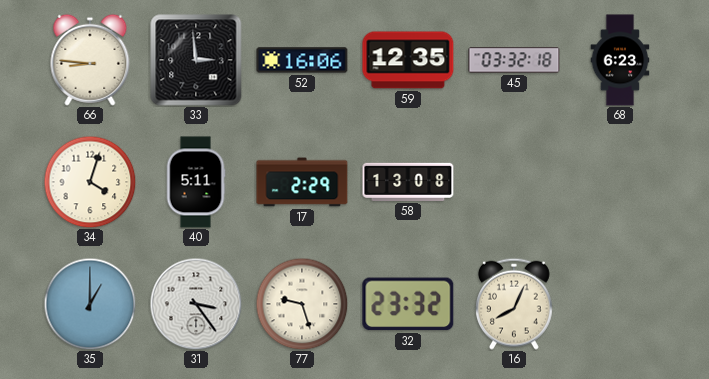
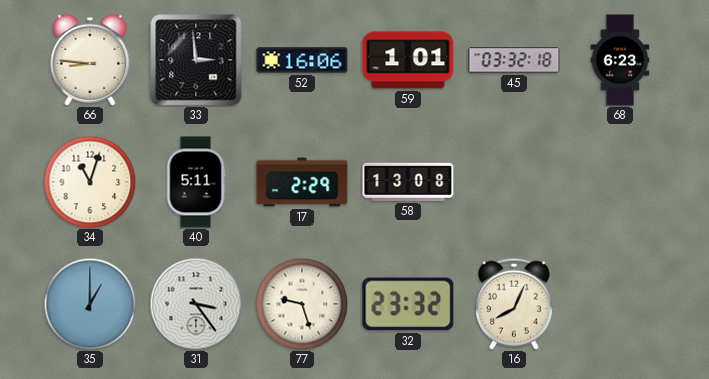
59: 12:35 -> 1:01
34: 4:03 -> 11:03
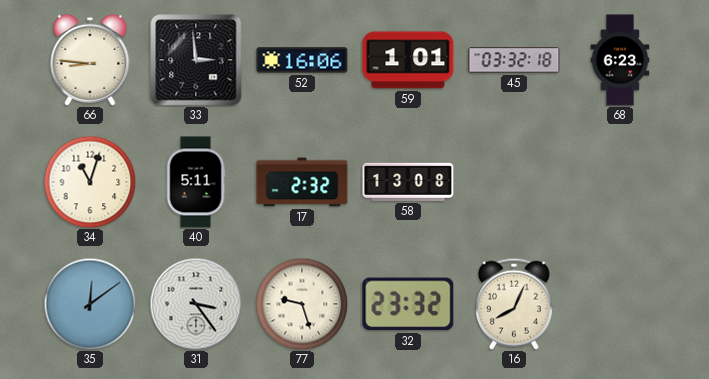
17: 2:29 -> 2:32
35: 1:00 -> 12:09
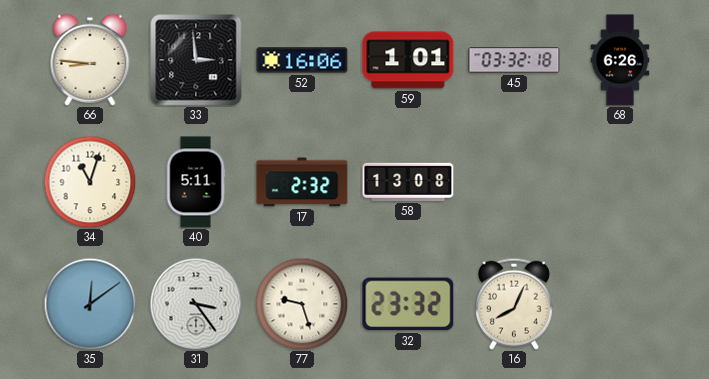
68: 6:23 -> 6:26
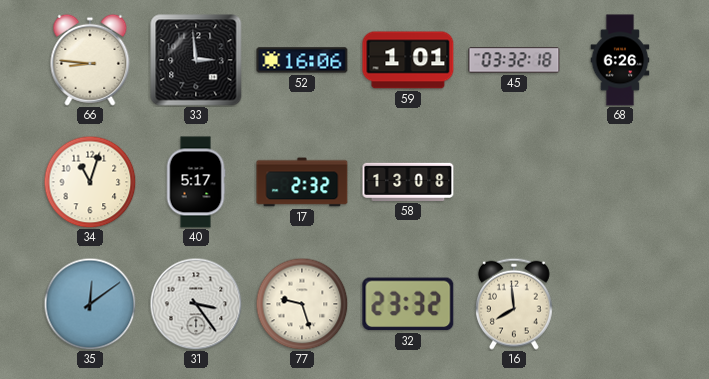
40: 5:11 -> 5:17
16: 8:04 -> 7:59
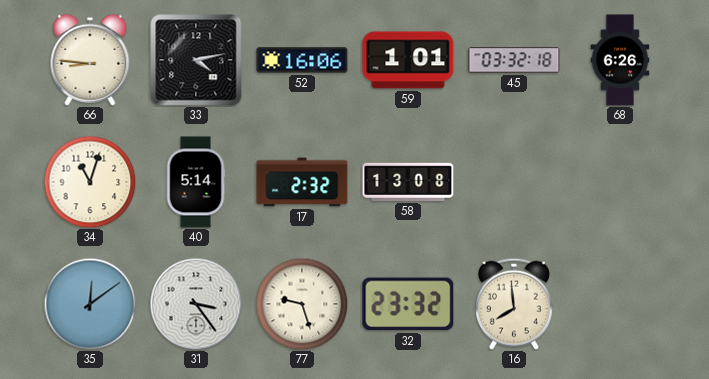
33: 2:59 -> 4:13
40: 5:17 -> 5:14
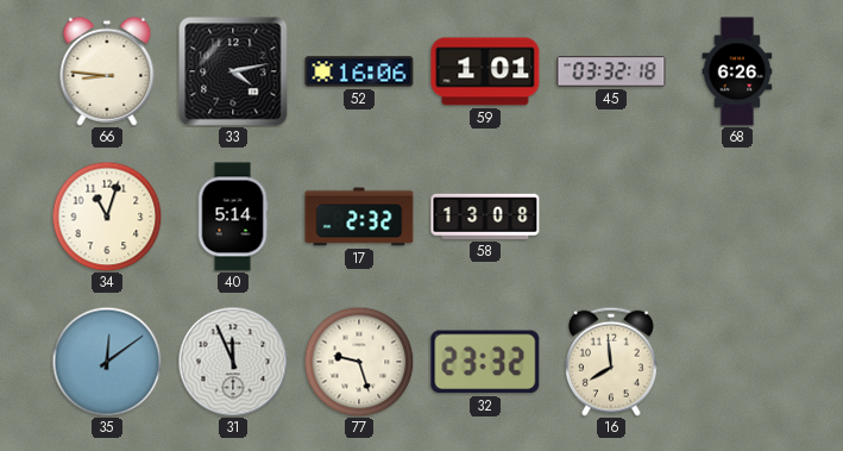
31: 3:24 -> 11:56
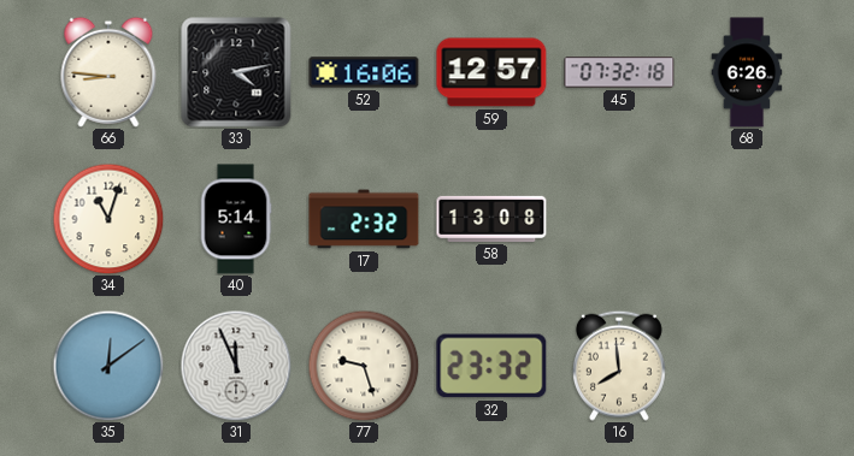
59: 1:01 -> 12:57
45: 03:32 -> 07:32
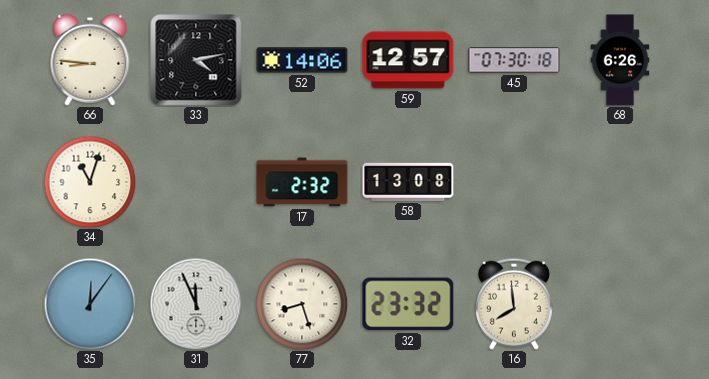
52: 16:06 -> 14:06
45: 07:32 -> 07:30
40: 5:14 -> none
35: 12:09 -> 12:06
77: 9:27 -> 8:27
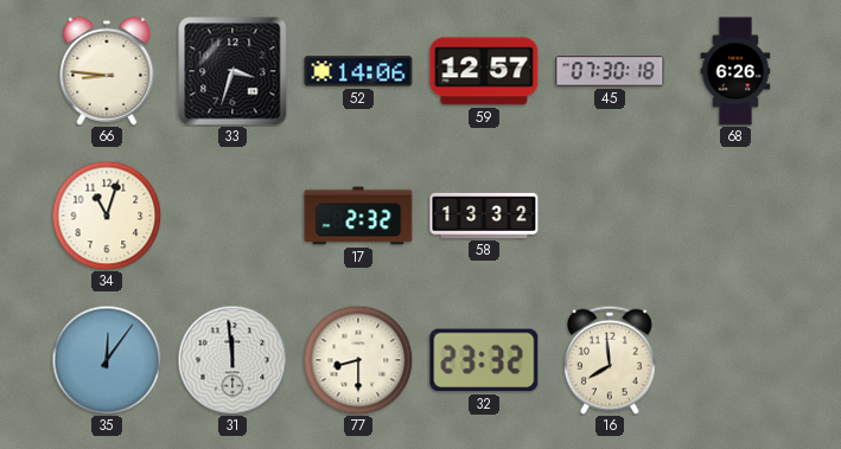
33: 4:13 -> 3:33
58: 13:08 -> 13:32
31: 11:56 -> 11:59
77: 8:27 -> 8:30
